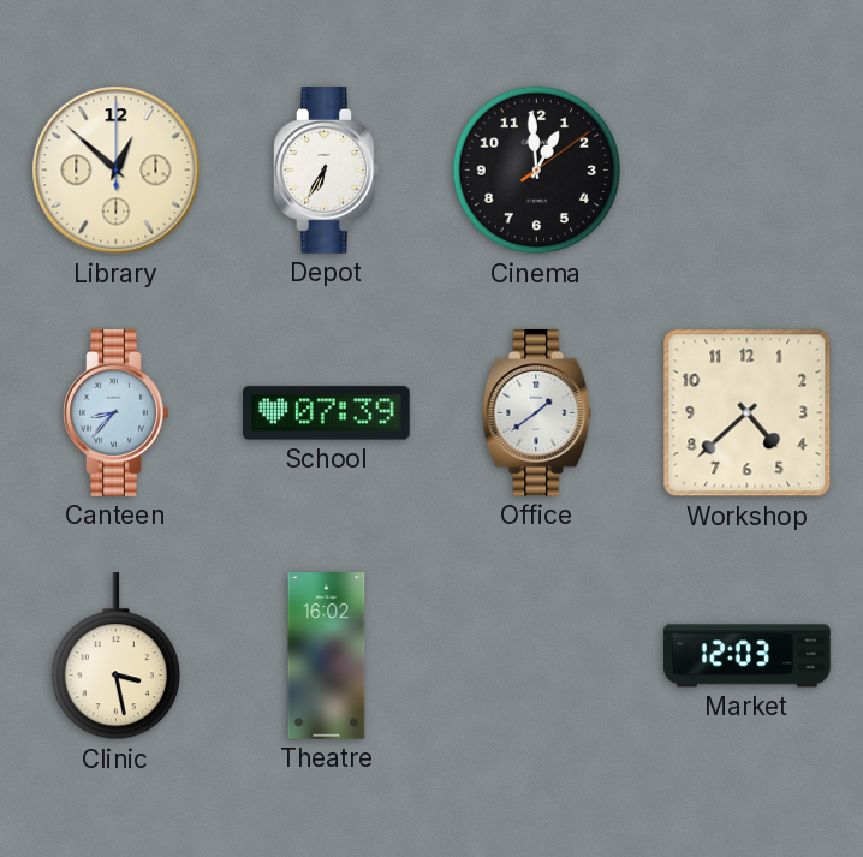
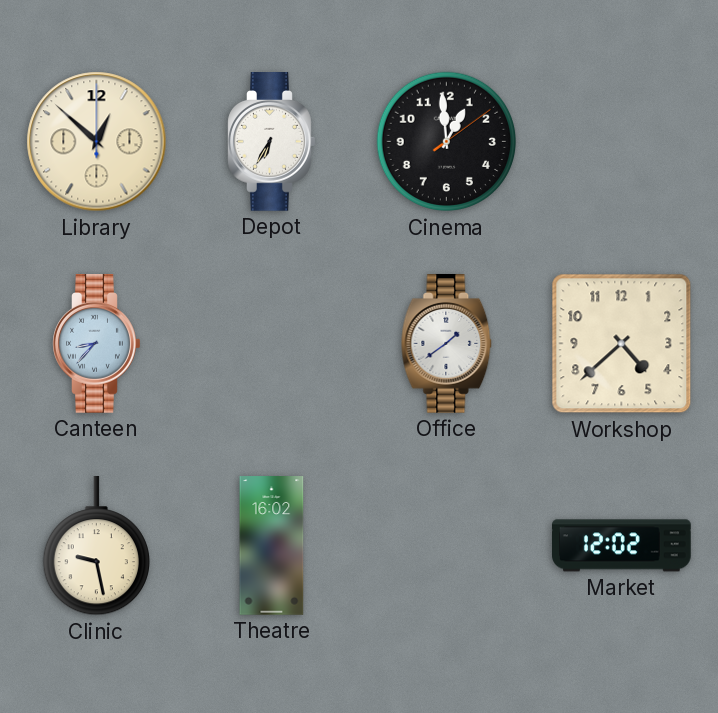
School: 07:39 -> none
Clinic: 3:28 -> 9:28
Market: 12:03 -> 12:02
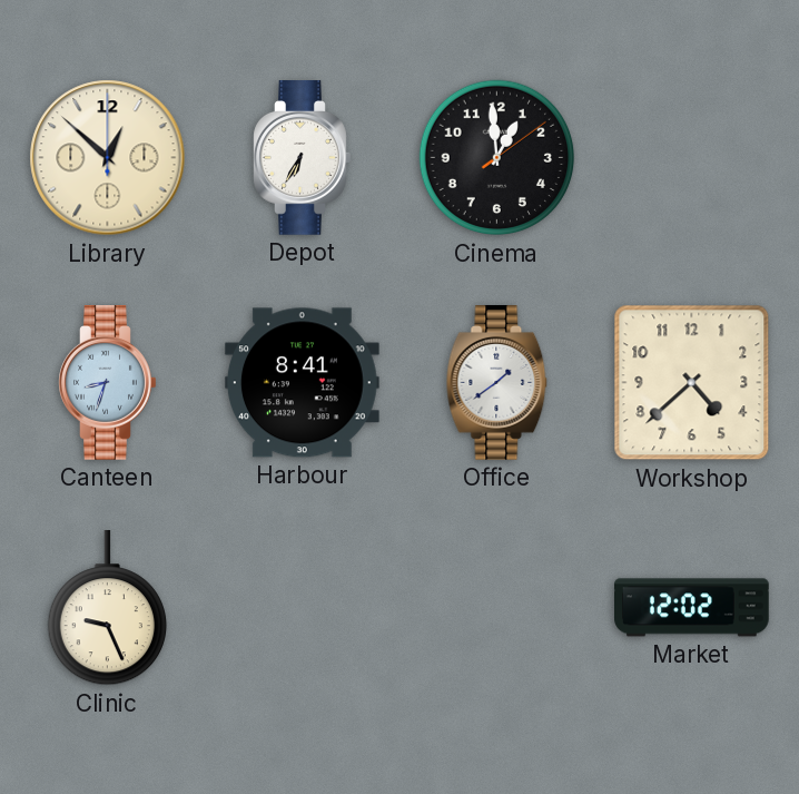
Canteen: 8:37 -> 8:33
Harbour: none -> 8:41
Clinic: 9:28 -> 9:26
Theatre: 16:02 -> none
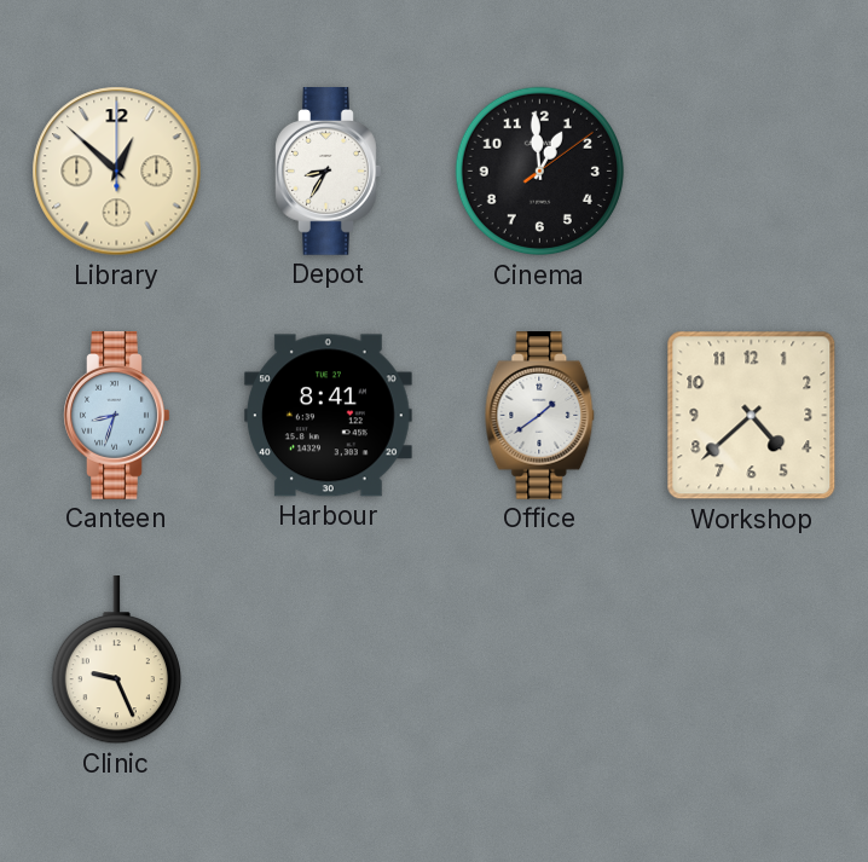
Depot: 6:35 -> 8:35
Market: 12:02 -> none
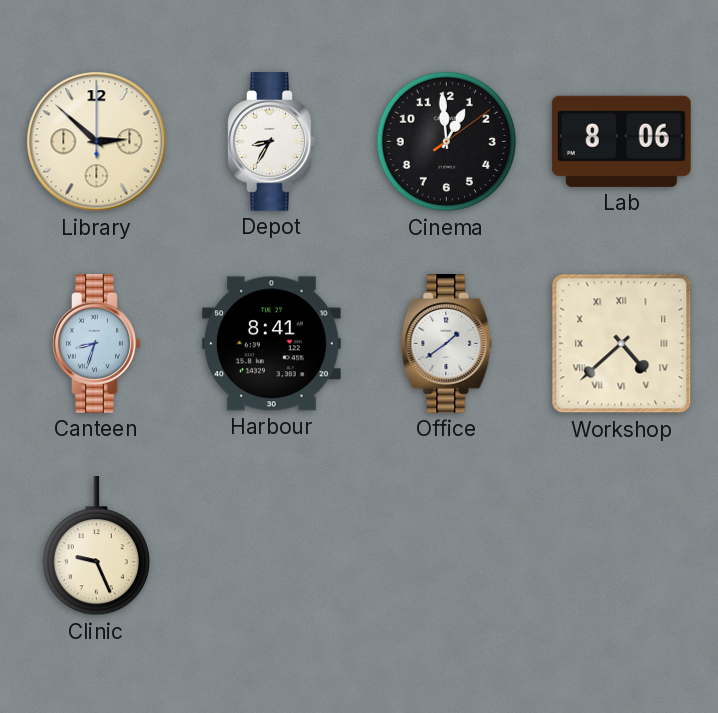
Library: 12:52 -> 2:52
Lab: none -> 8:06
Workshop numerals: Arabic -> Roman
